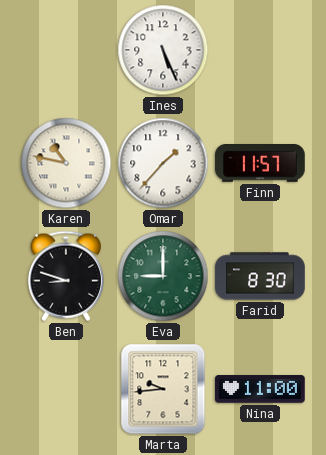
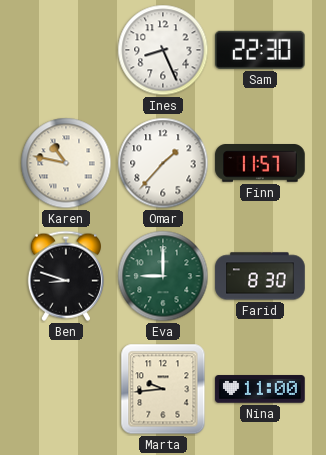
Ines: 5:26 -> 8:26
Sam: none -> 22:30
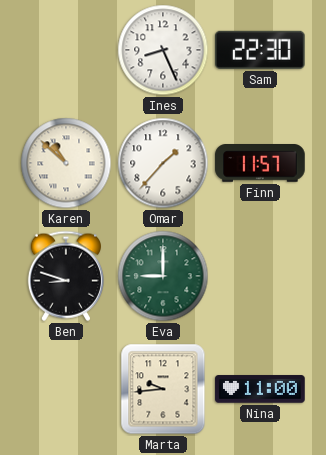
Karen: 10:47 -> 10:52
Farid: 8:30 -> none
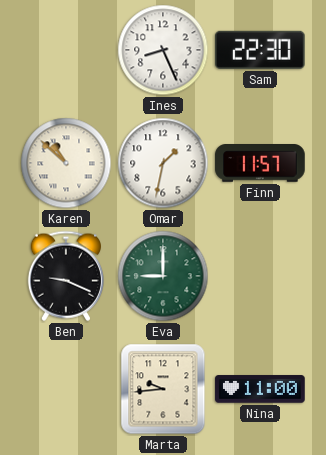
Omar: 1:37 -> 1:32
Ben: 8:48 -> 9:19
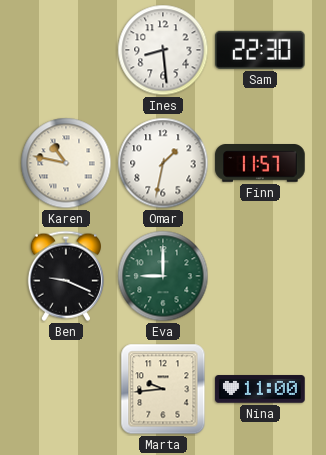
Ines: 8:26 -> 8:29
Karen: 10:52 -> 10:47
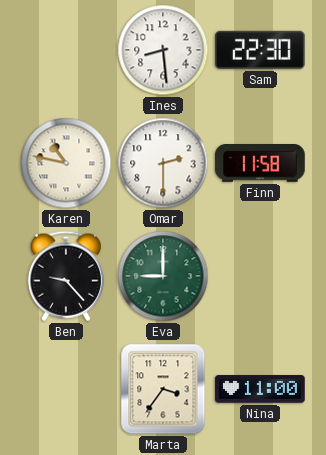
Omar: 1:32 -> 2:30
Finn: 11:57 -> 11:58
Ben: 9:19 -> 9:23
Marta: 9:44 -> 3:36
